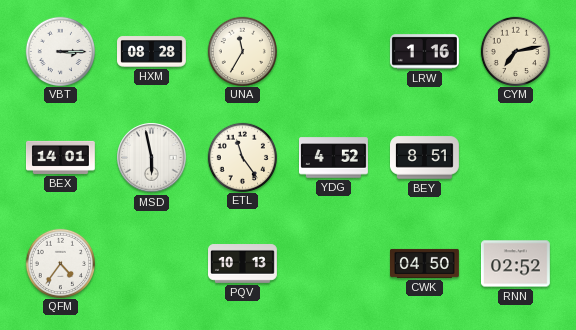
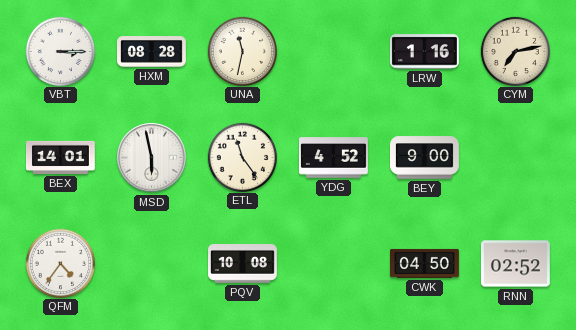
UNA: 11:35 -> 11:32
BEY: 8:51 -> 9:00
PQV: 10:13 -> 10:08
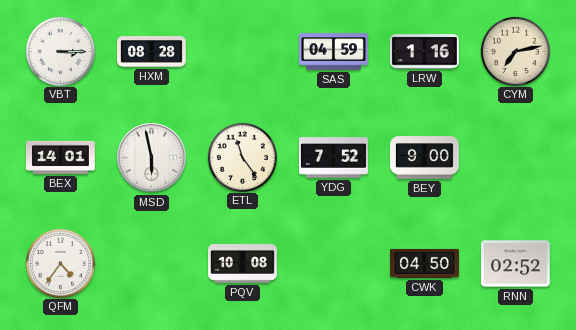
UNA: 11:32 -> none
SAS: none -> 04:59
YDG: 4:52 -> 7:52
